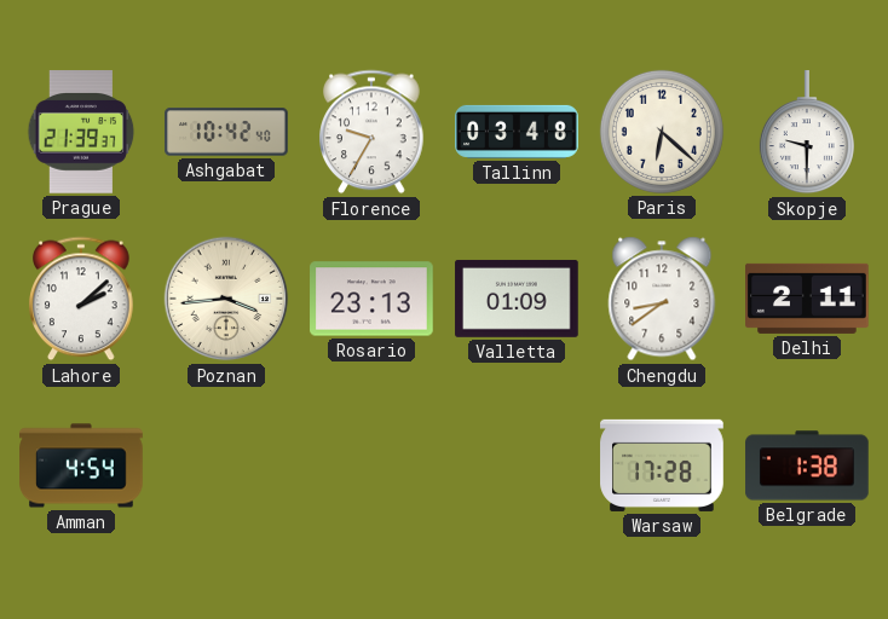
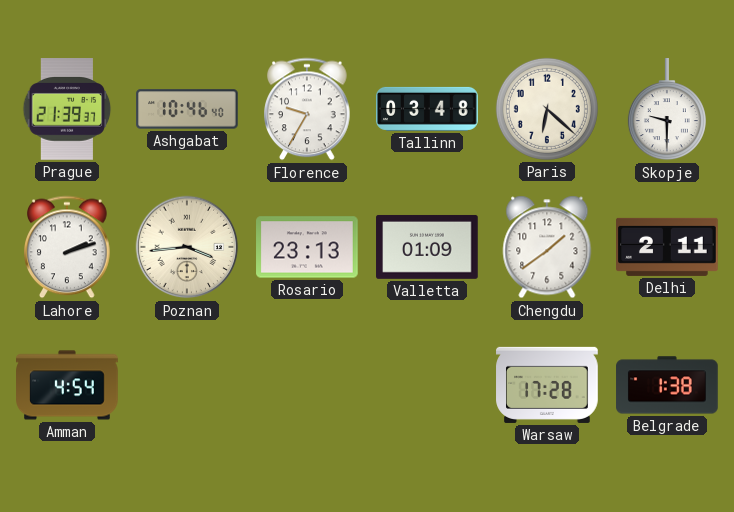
Ashgabat: 10:42 -> 10:46
Lahore: 2:08 -> 2:12
Chengdu: 8:39 -> 1:39
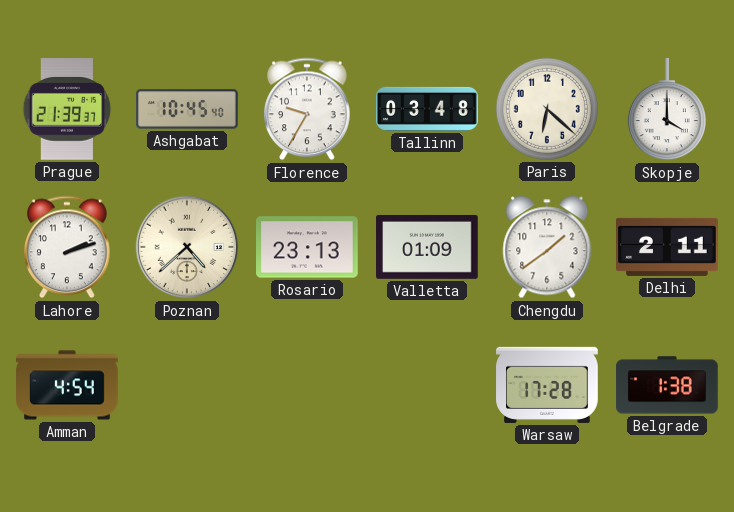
Ashgabat: 10:46 -> 10:45
Skopje: 9:30 -> 4:00
Poznan: 3:44 -> 4:38
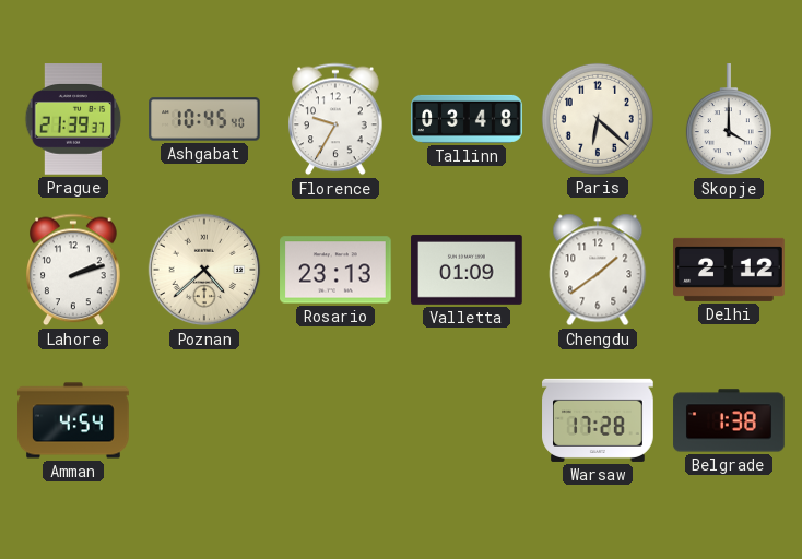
Delhi: 2:11 -> 2:12
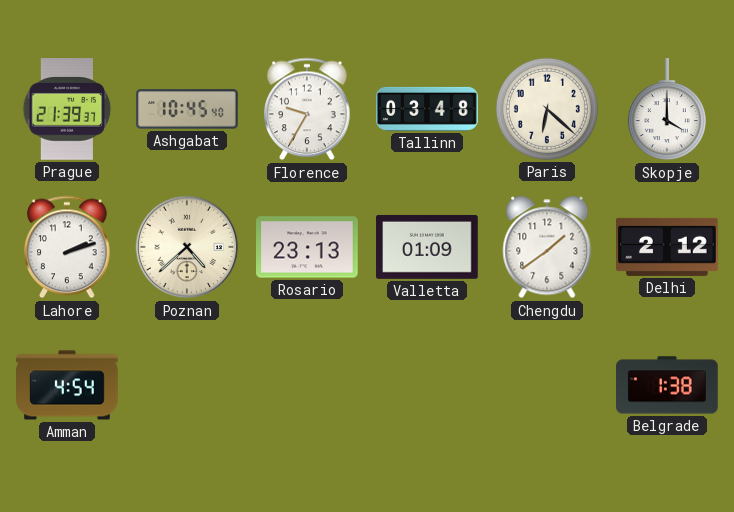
Warsaw: 17:28 -> none
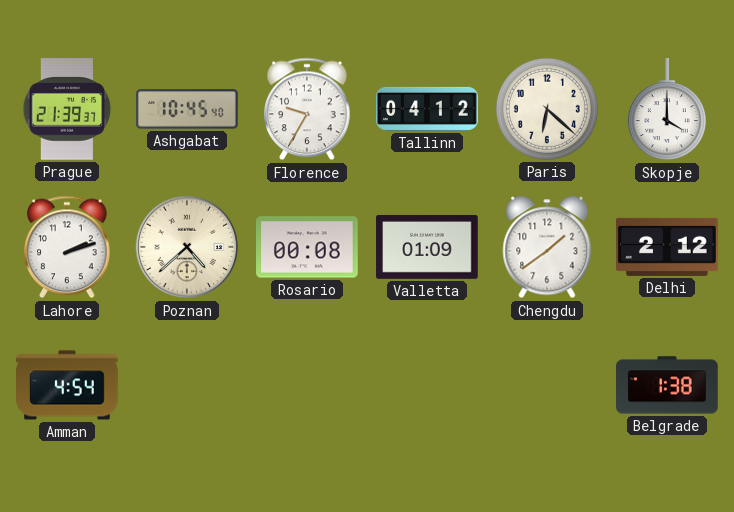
Tallinn: 03:48 -> 04:12
Rosario: 23:13 -> 00:08
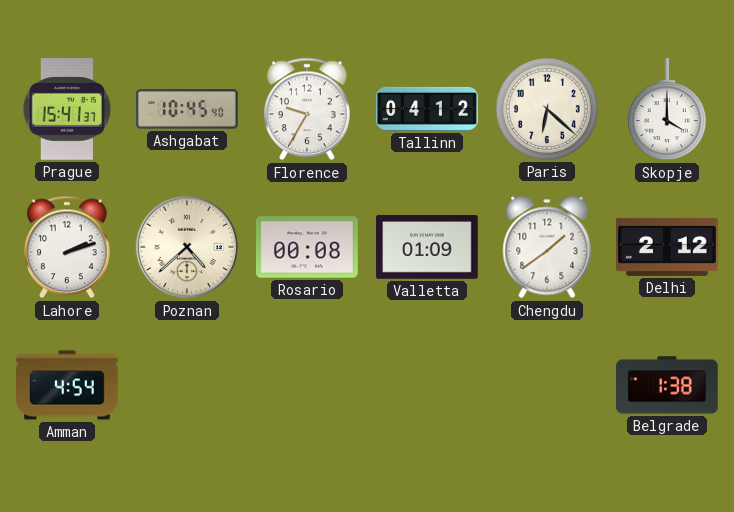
Prague: 21:39 -> 15:41
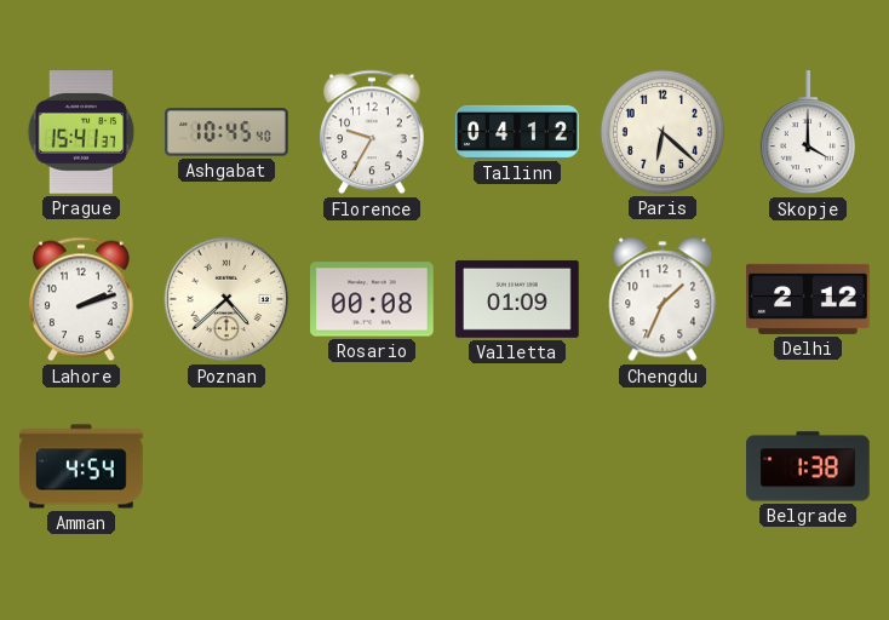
Chengdu: 1:39 -> 1:34
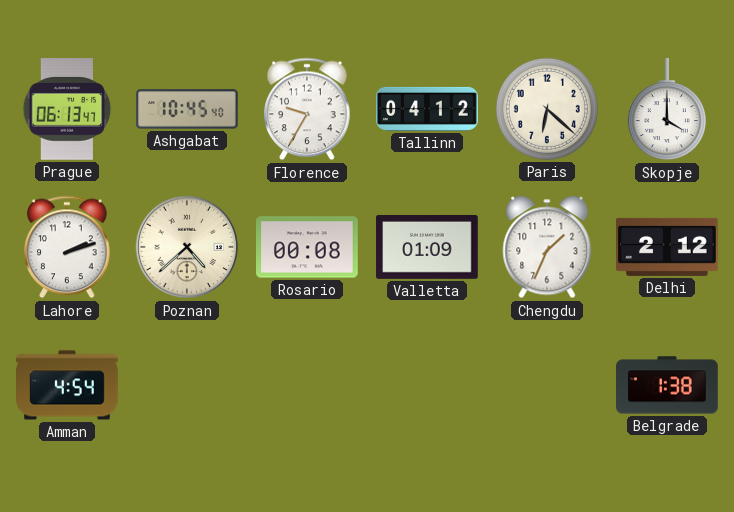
Prague: 15:41 -> 06:13
